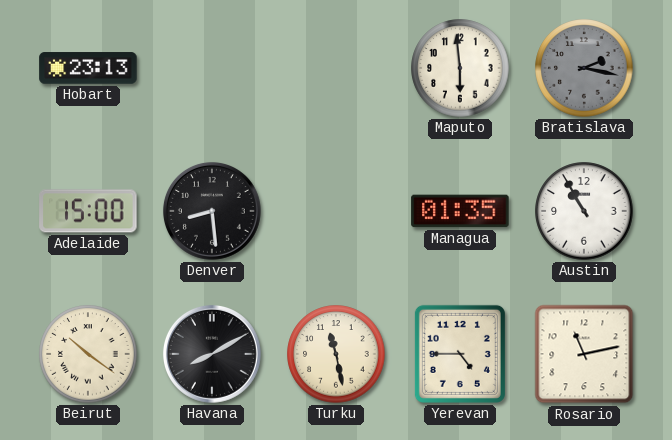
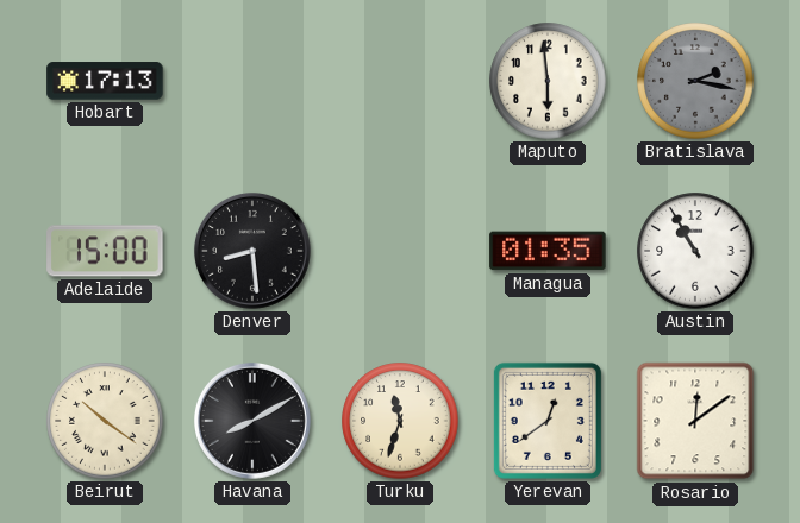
Hobart: 23:13 -> 17:13
Turku: 11:28 -> 11:33
Yerevan: 4:45 -> 12:39
Rosario: 11:13 -> 12:09
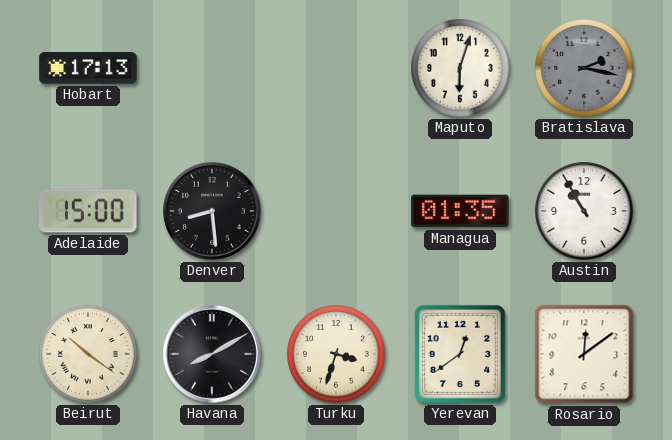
Maputo: 5:59 -> 6:03
Turku: 11:33 -> 3:33
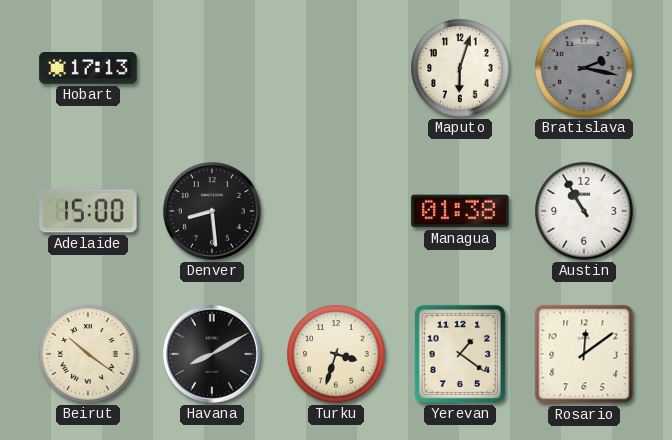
Managua: 01:35 -> 01:38
Yerevan: 12:39 -> 1:21
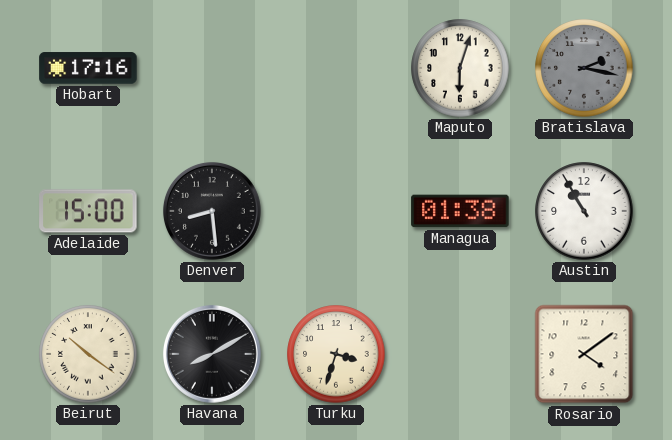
Hobart: 17:13 -> 17:16
Yerevan: 1:21 -> none
Rosario: 12:09 -> 4:09
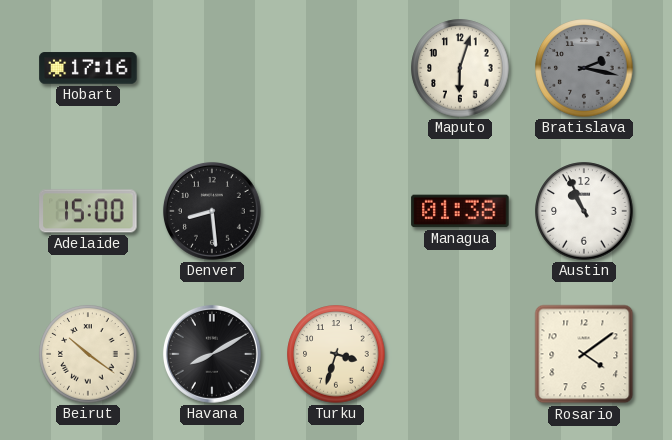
Austin: 10:55 -> 10:56
